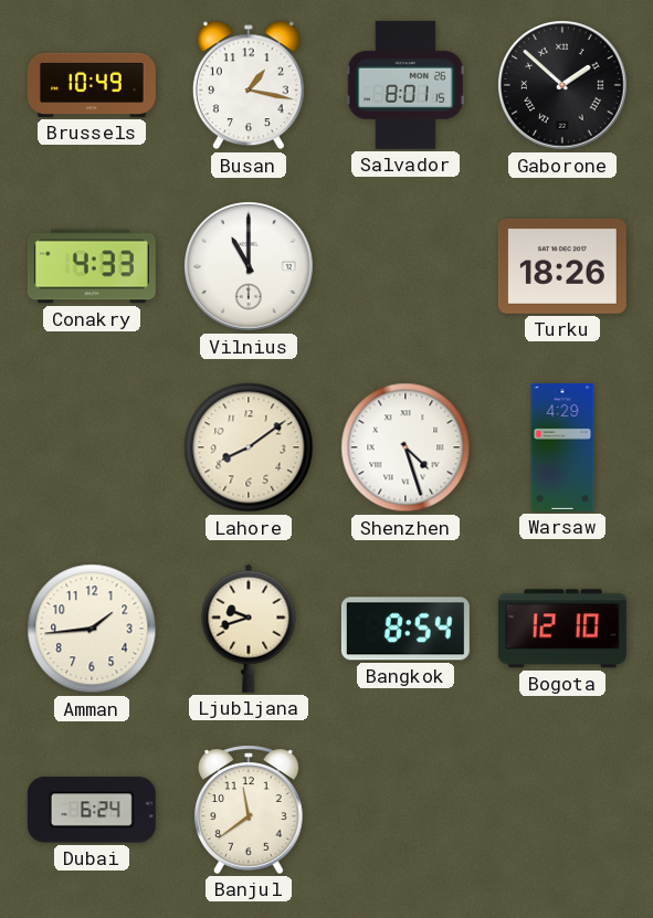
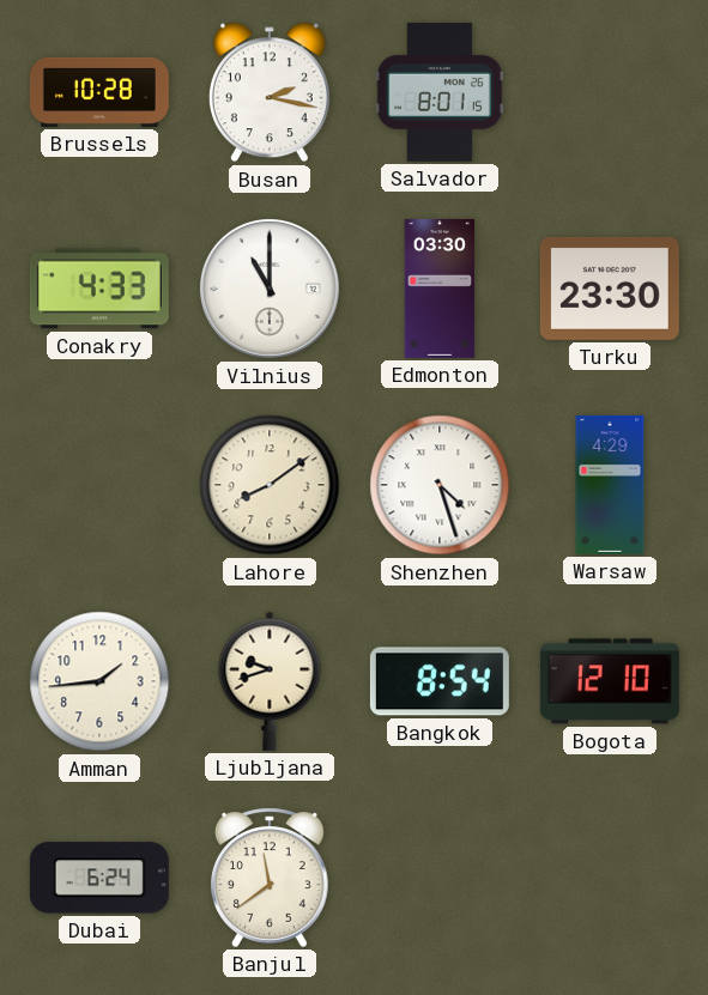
Brussels: 10:49 -> 10:28
Busan: 1:17 -> 2:17
Gaborone: 1:52 -> none
Edmonton: none -> 03:30
Turku: 18:26 -> 23:30
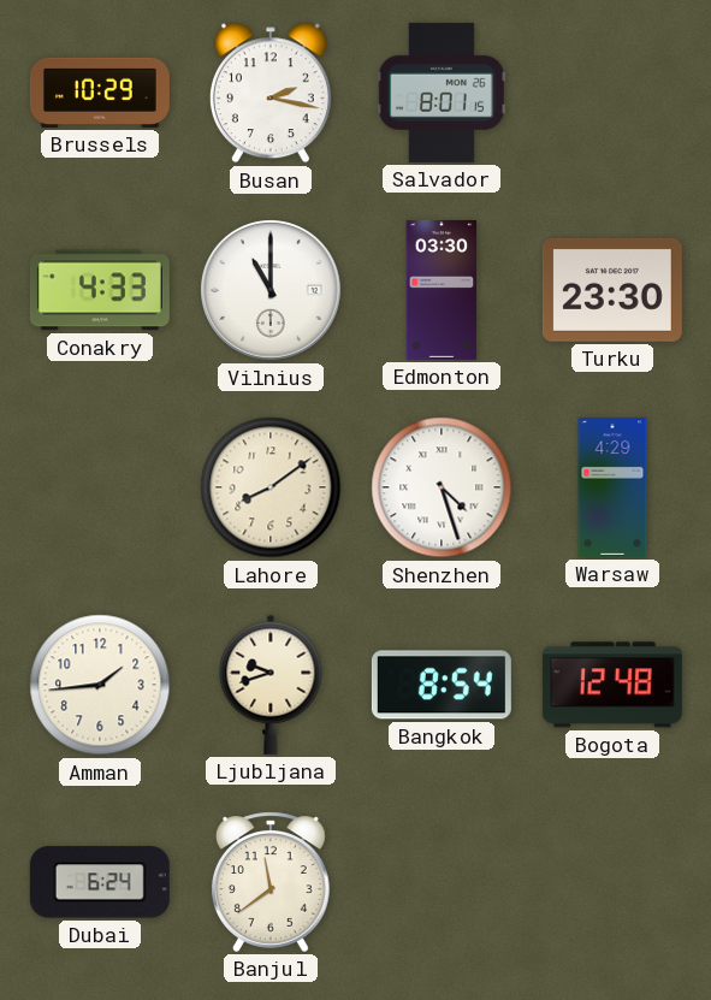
Brussels: 10:28 -> 10:29
Bogota: 12:10 -> 12:48
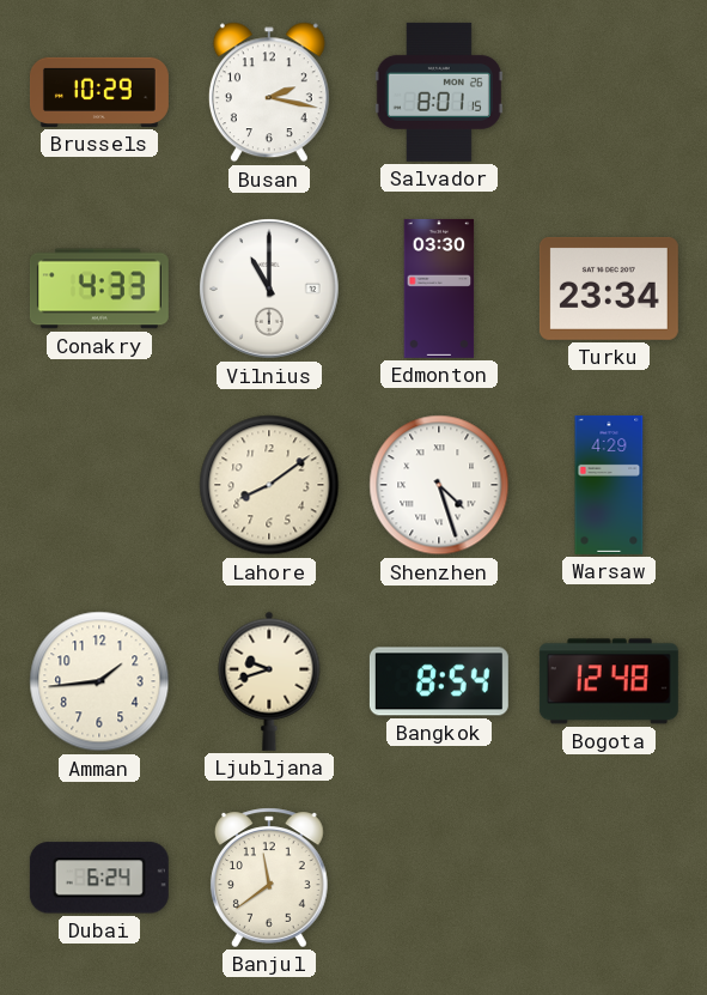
Turku: 23:30 -> 23:34
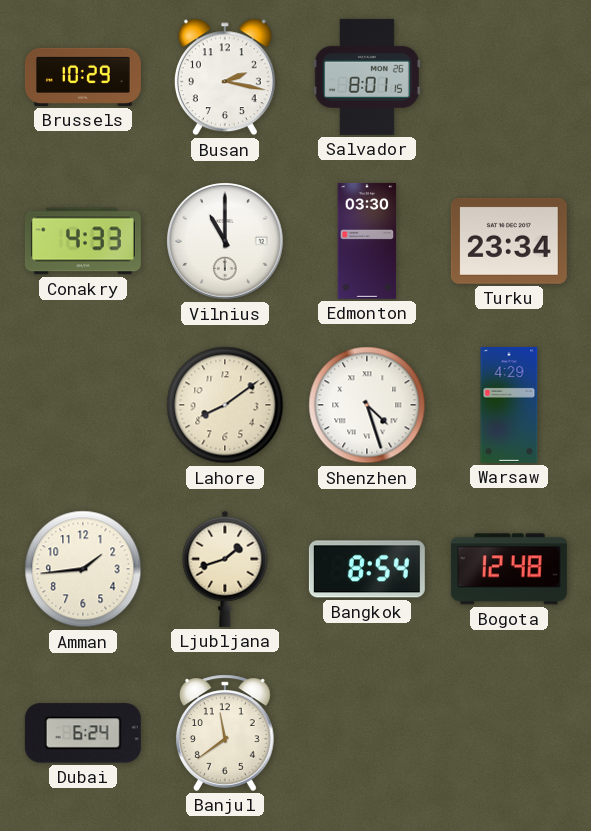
Ljubljana: 9:42 -> 1:42
